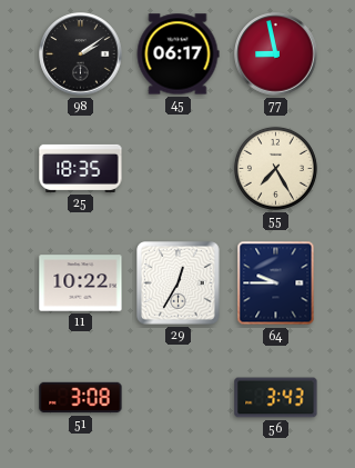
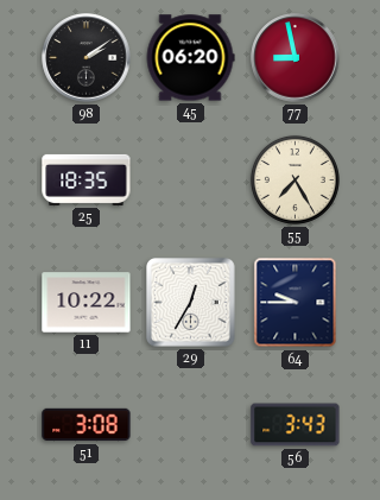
45: 06:17 -> 06:20
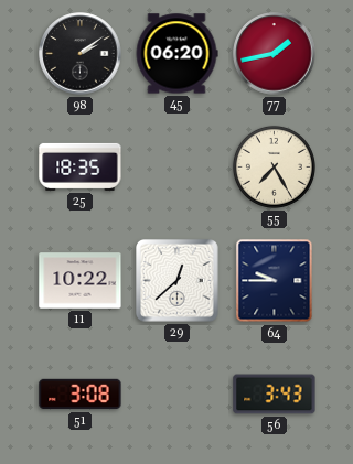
77: 8:58 -> 1:43
29: 12:35 -> 12:38
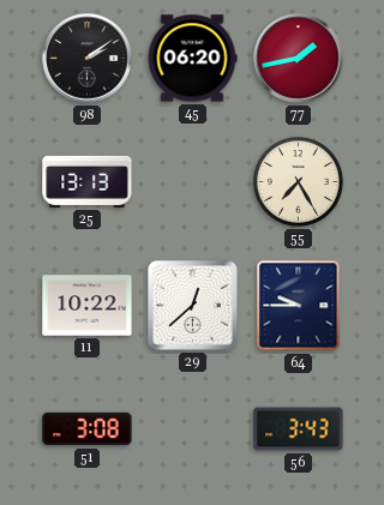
25: 18:35 -> 13:13
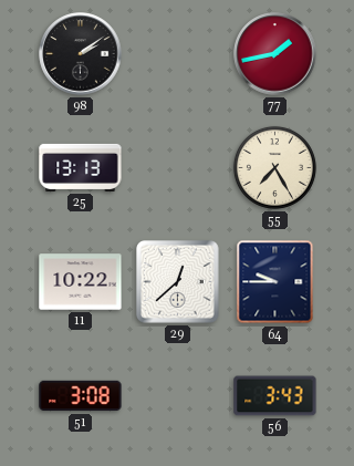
45: 06:20 -> none
